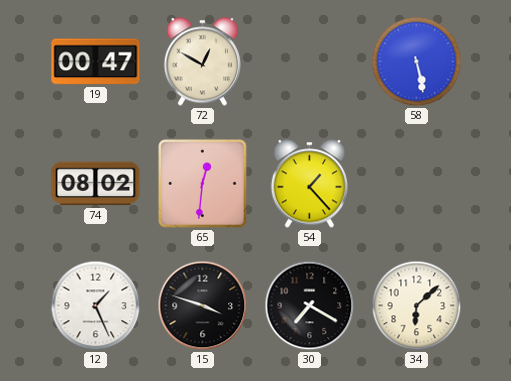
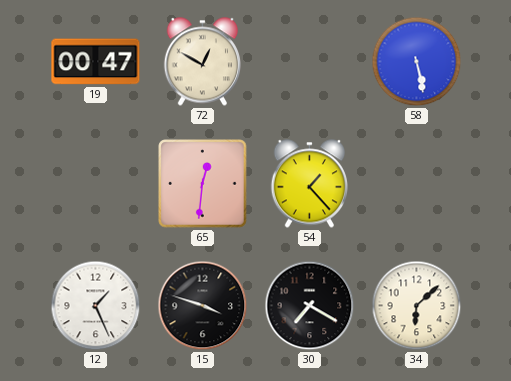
74: 08:02 -> none
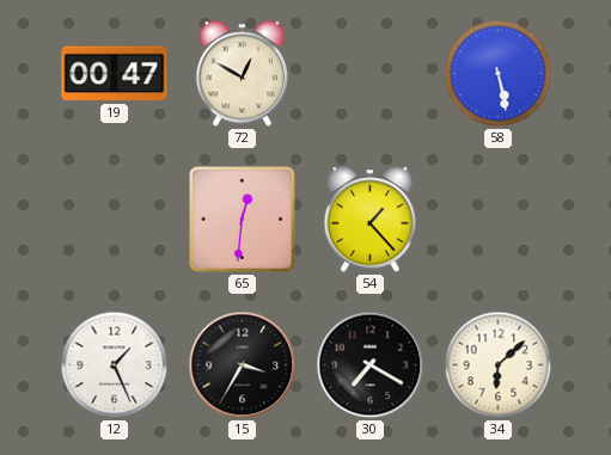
15: 3:48 -> 3:35
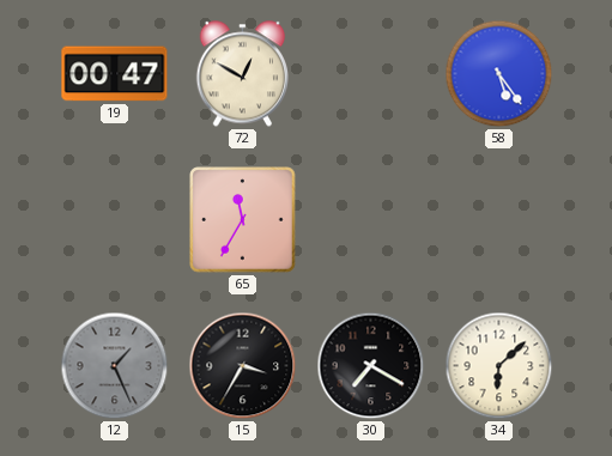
58: 5:28 -> 5:24
65: 12:31 -> 11:35
54: 1:23 -> none
12 dial: white -> grey
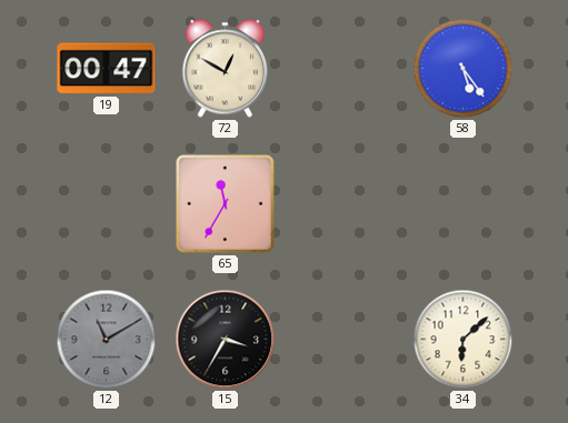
12: 1:26 -> 11:10
30: 7:20 -> none
